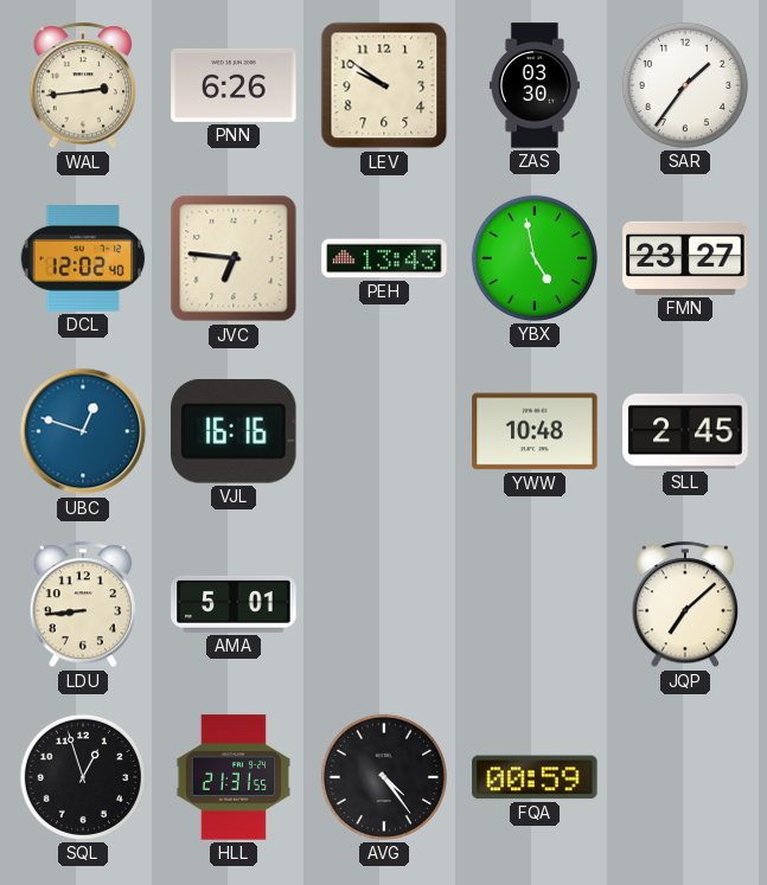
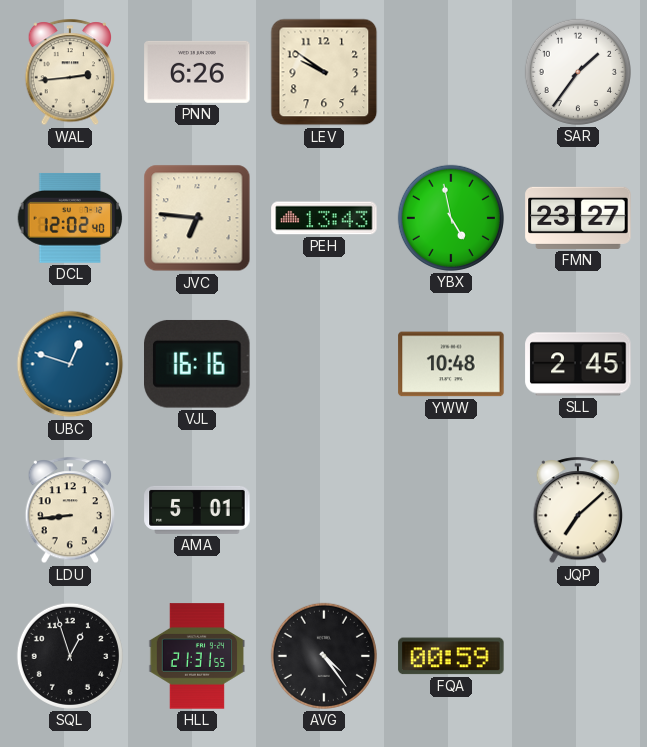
ZAS: 03:30 -> none
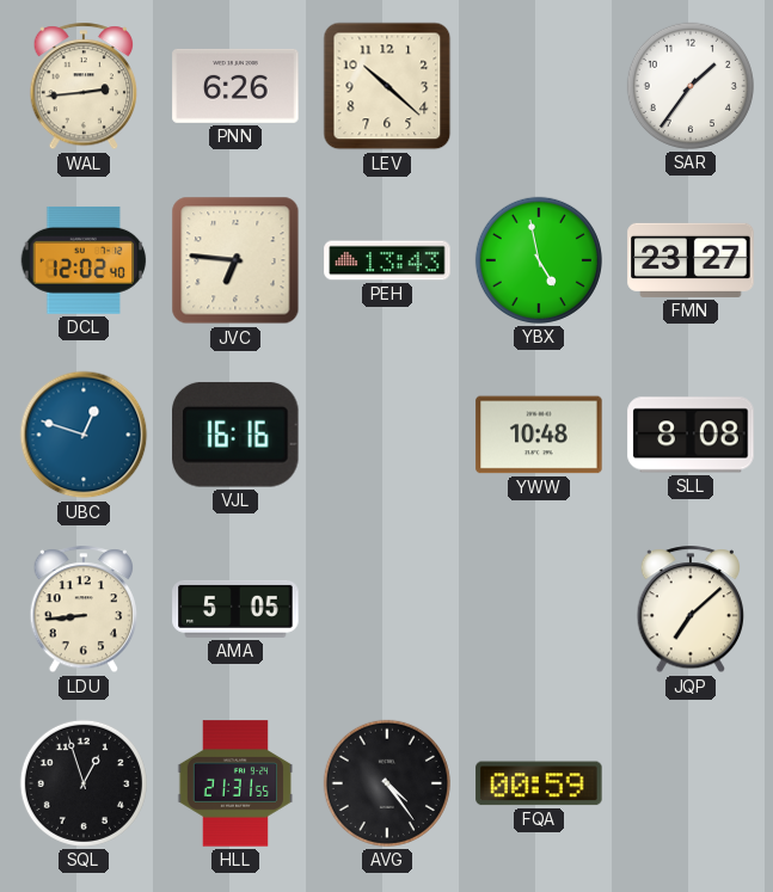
LEV: 9:51 -> 10:22
SLL: 2:45 -> 8:08
AMA: 5:01 -> 5:05
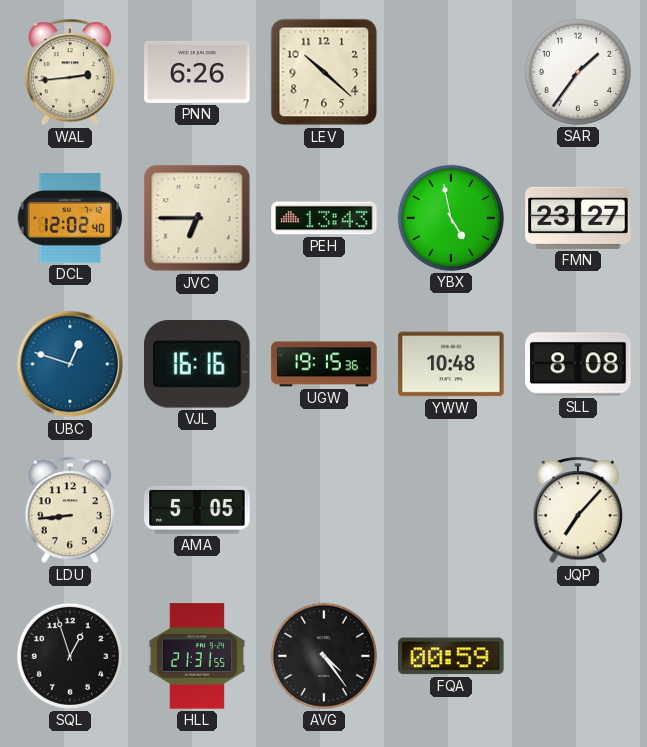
JVC: 6:46 -> 6:45
UGW: none -> 19:15
JQP: 7:08 -> 7:07
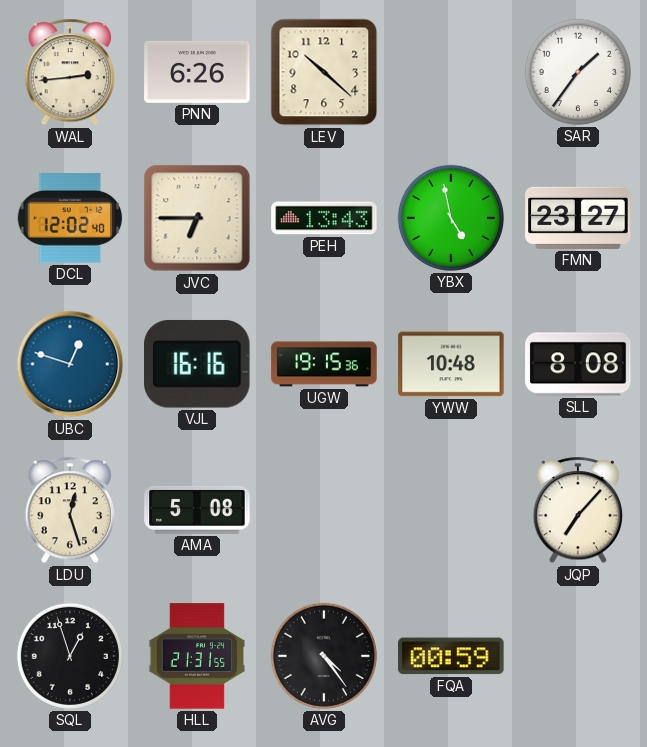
LDU: 8:44 -> 12:27
AMA: 5:05 -> 5:08
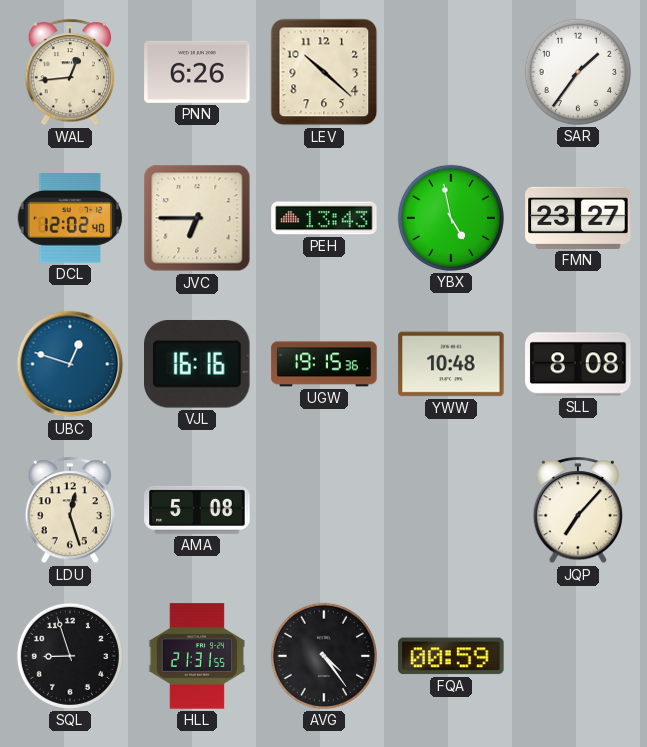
WAL: 2:44 -> 12:44
SQL: 12:57 -> 8:57
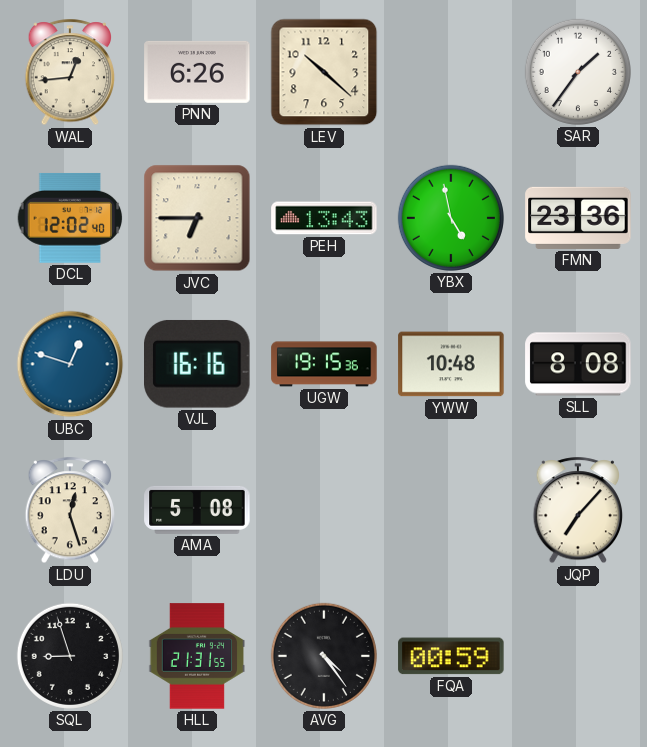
FMN: 23:27 -> 23:36
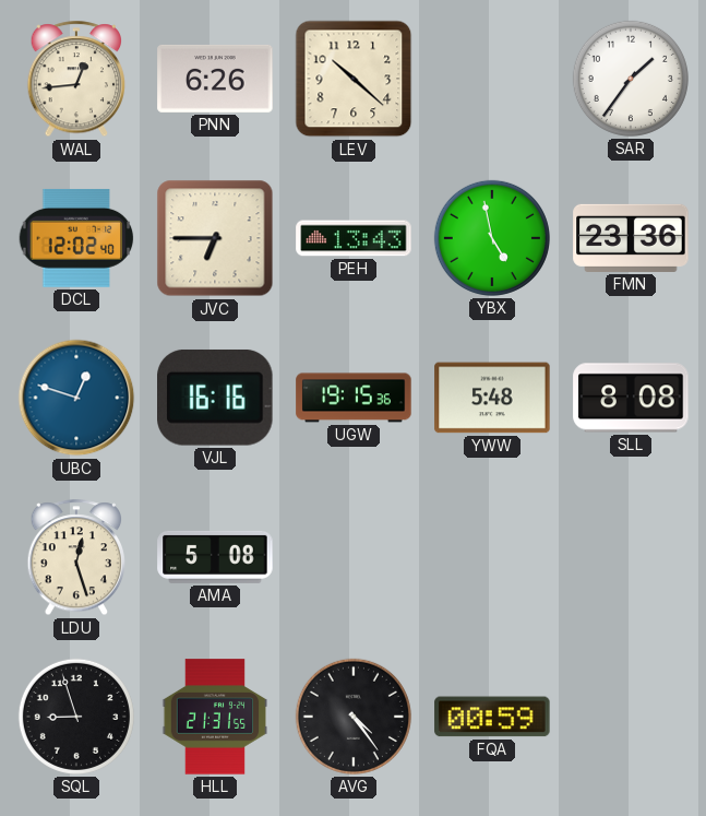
YWW: 10:48 -> 5:48
JQP: 7:07 -> none
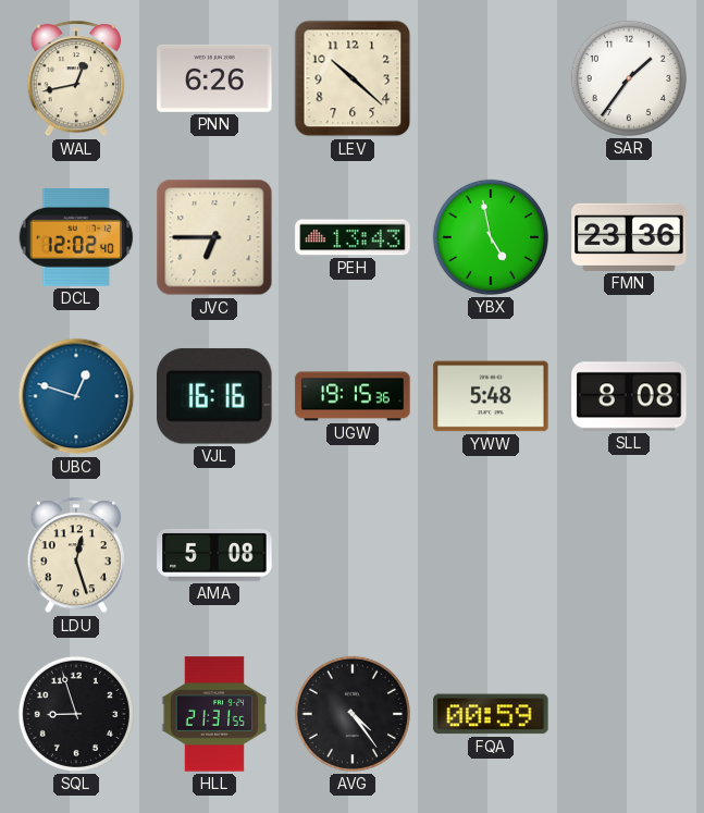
WAL: 12:44 -> 12:43
